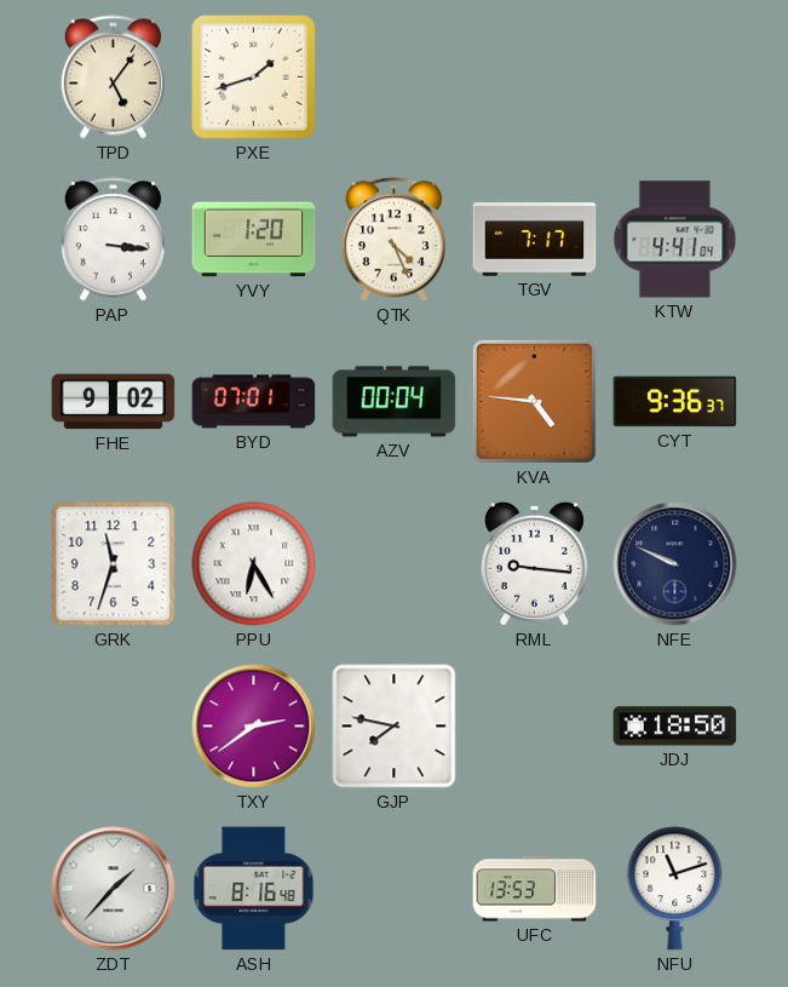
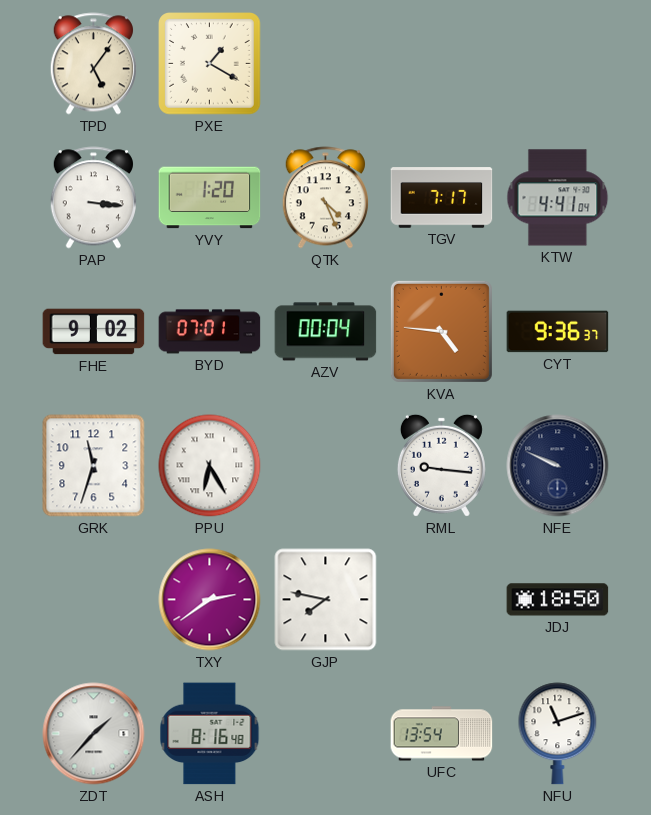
PXE: 1:42 -> 1:20
UFC: 13:53 -> 13:54
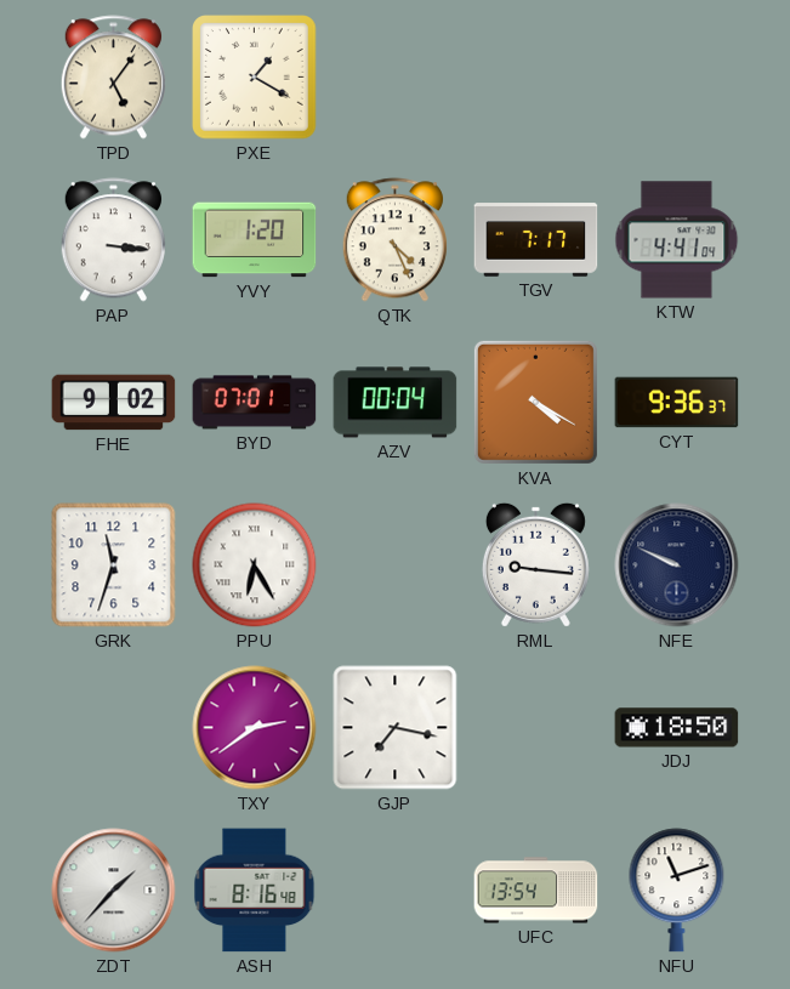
KVA: 4:46 -> 4:20
GJP: 7:47 -> 7:17
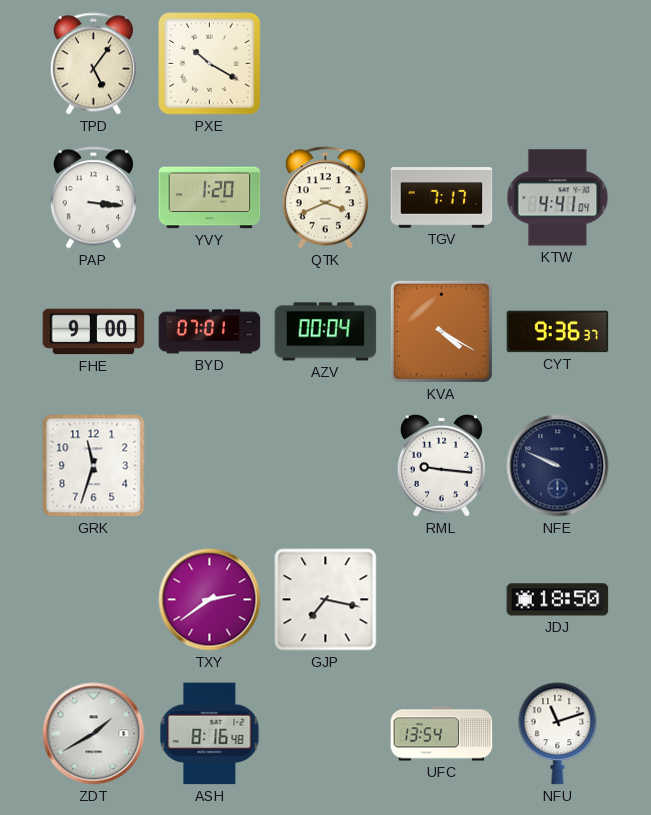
PXE: 1:20 -> 10:20
QTK: 4:26 -> 3:41
FHE: 9:02 -> 9:00
PPU: 6:25 -> none
ZDT: 1:37 -> 1:40
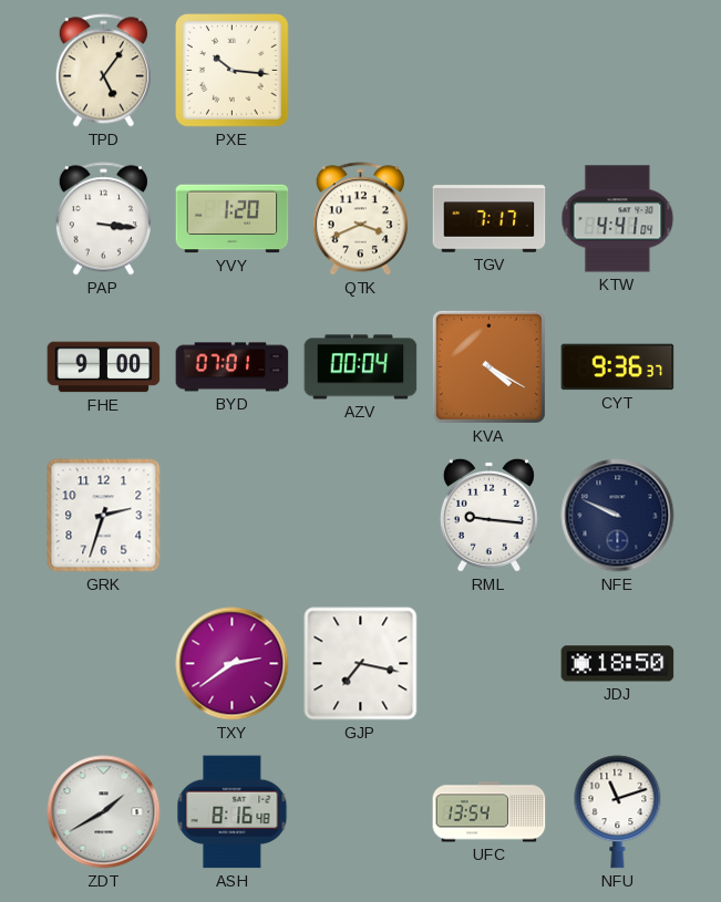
PXE: 10:20 -> 10:16
GRK: 11:33 -> 2:33
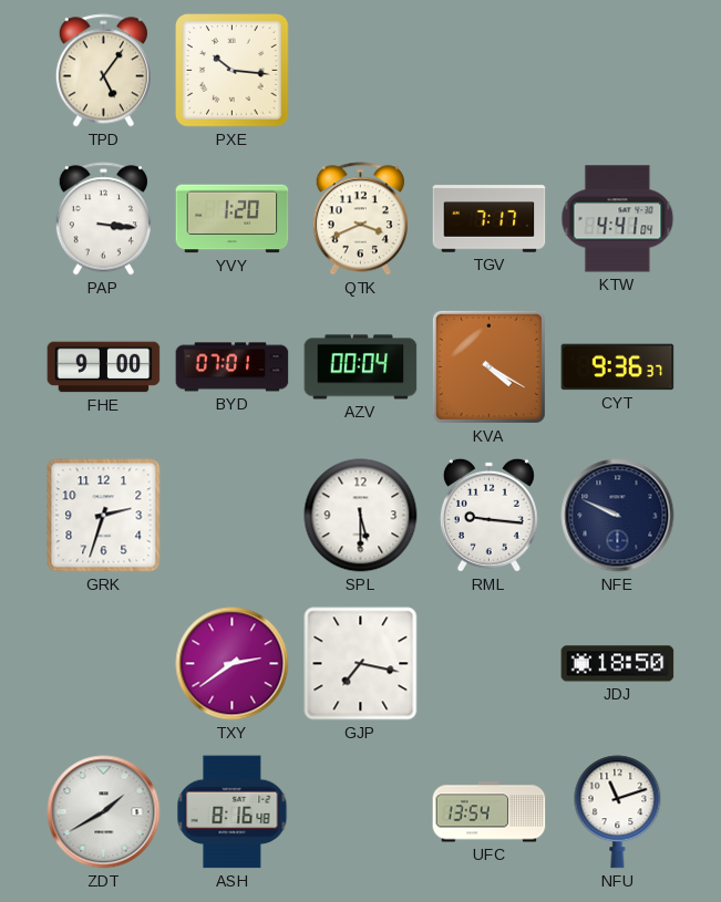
SPL: none -> 5:30
